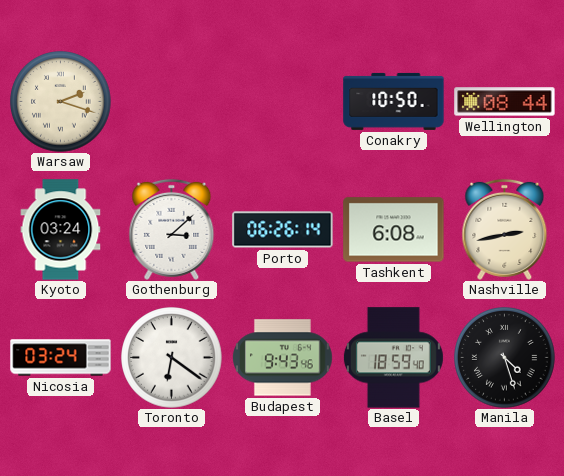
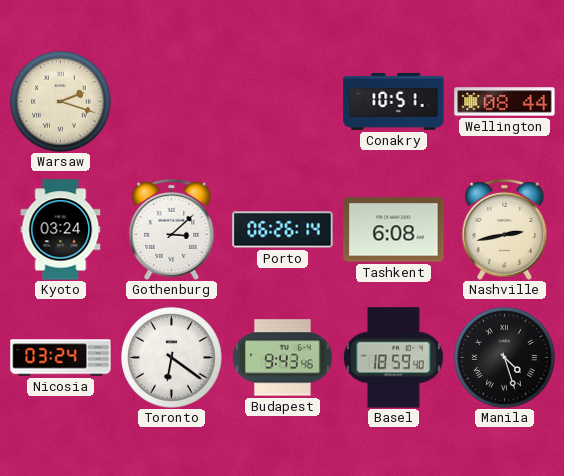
Conakry: 10:50 -> 10:51
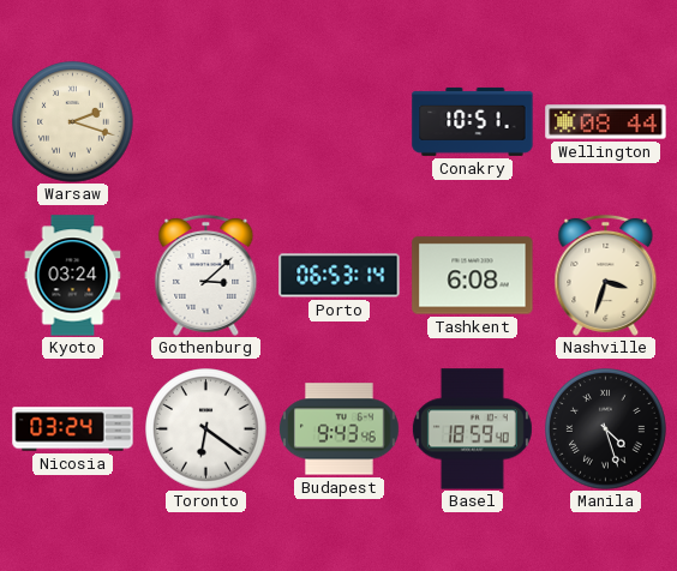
Porto: 06:26 -> 06:53
Nashville: 2:43 -> 3:33
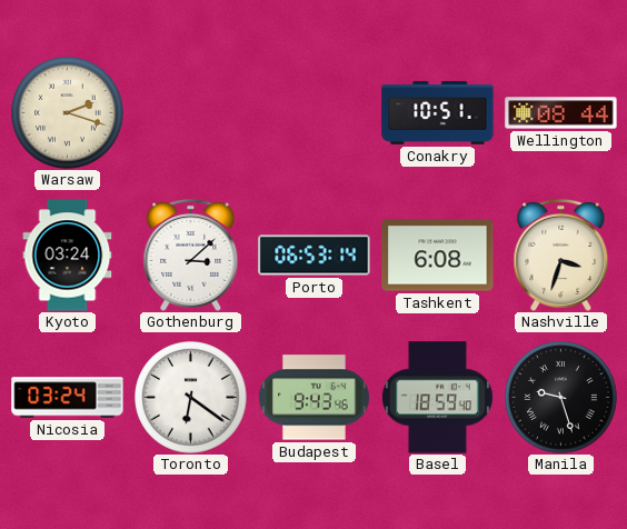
Manila: 4:27 -> 9:27
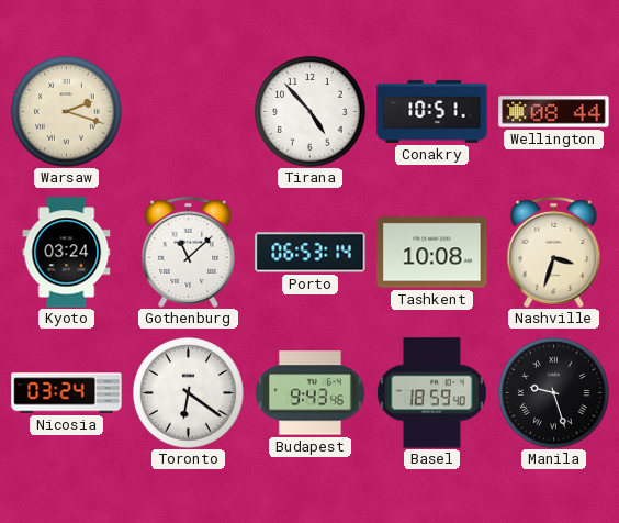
Tirana: none -> 4:53
Gothenburg: 3:08 -> 11:08
Tashkent: 6:08 -> 10:08
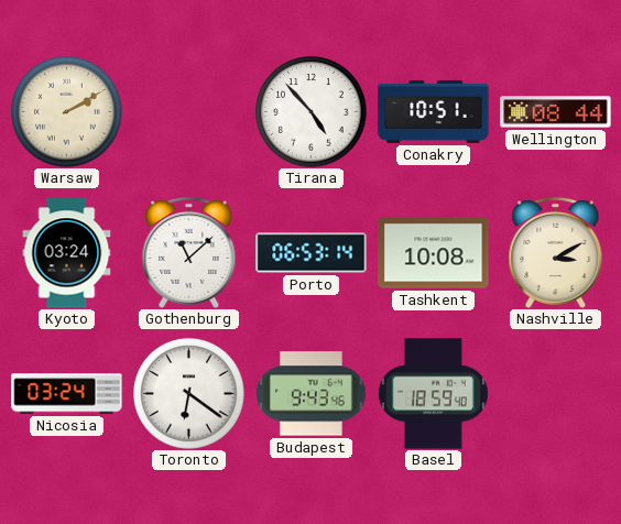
Warsaw: 2:18 -> 2:10
Nashville: 3:33 -> 3:10
Manila: 9:27 -> none
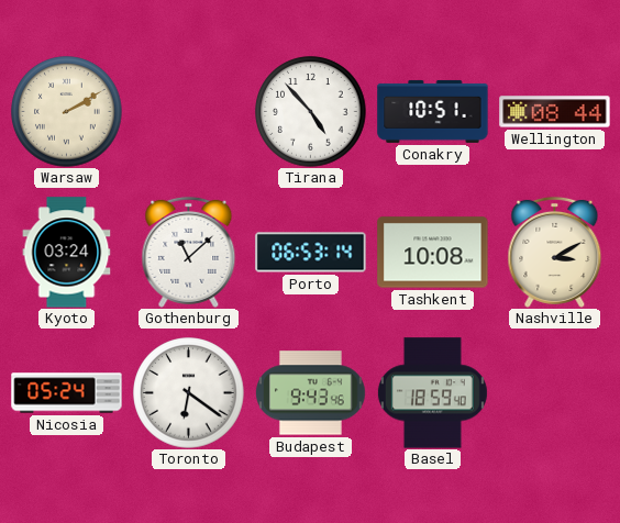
Nicosia: 03:24 -> 05:24
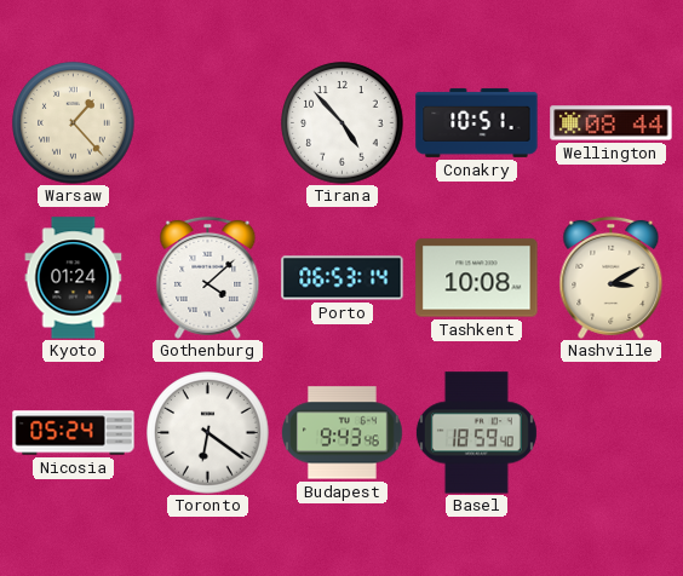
Warsaw: 2:10 -> 1:23
Kyoto: 03:24 -> 01:24
Gothenburg: 11:08 -> 4:08
